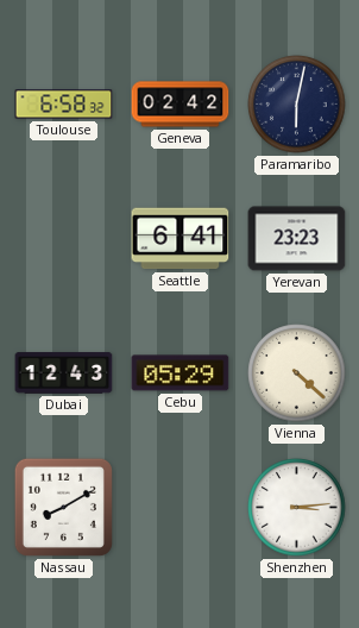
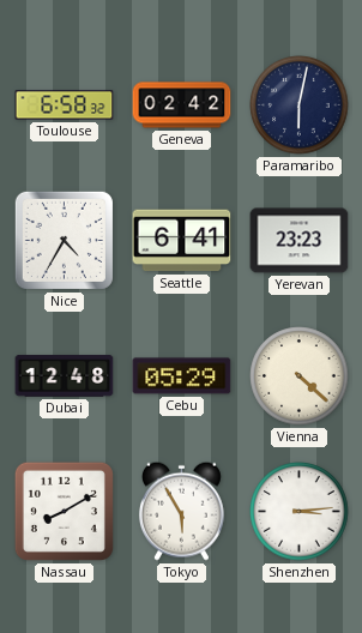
Nice: none -> 4:35
Dubai: 12:43 -> 12:48
Tokyo: none -> 5:55
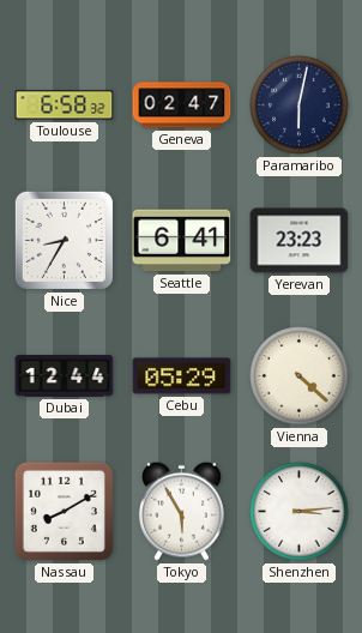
Geneva: 02:42 -> 02:47
Nice: 4:35 -> 8:35
Dubai: 12:48 -> 12:44
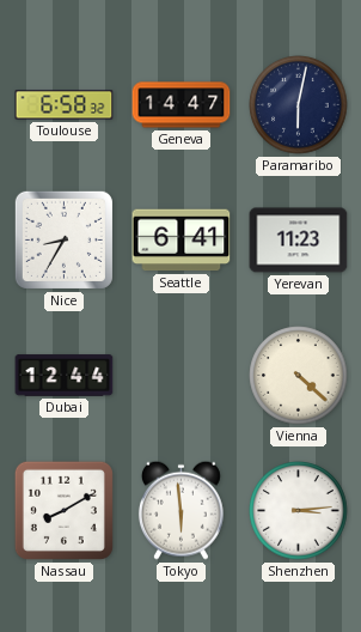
Geneva: 02:47 -> 14:47
Yerevan: 23:23 -> 11:23
Cebu: 05:29 -> none
Tokyo: 5:55 -> 5:59
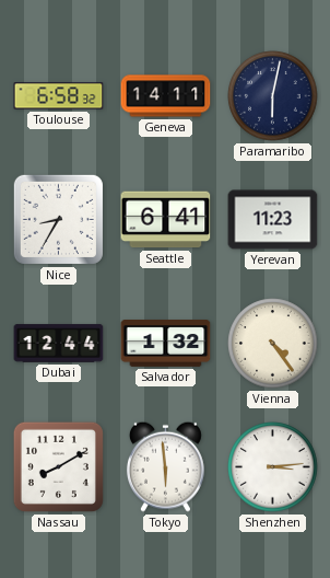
Geneva: 14:47 -> 14:11
Salvador: none -> 1:32
Vienna: 4:22 -> 4:24
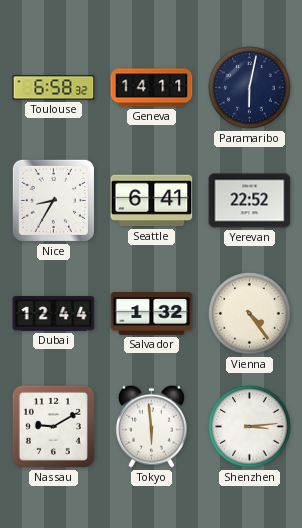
Yerevan: 11:23 -> 22:52
Nassau: 8:10 -> 9:10
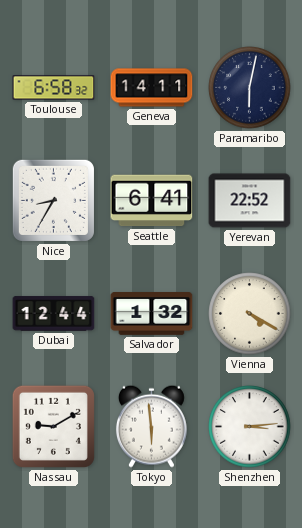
Vienna: 4:24 -> 4:20
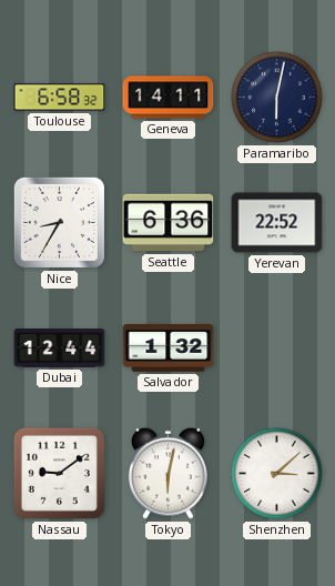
Seattle: 6:41 -> 6:36
Vienna: 4:20 -> none
Nassau: 9:10 -> 9:09
Tokyo: 5:59 -> 6:02
Shenzhen: 3:14 -> 3:08
